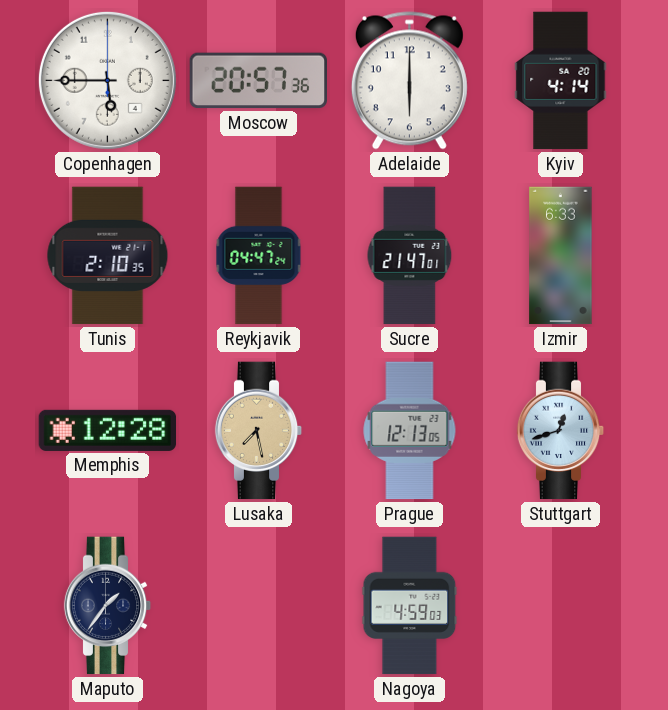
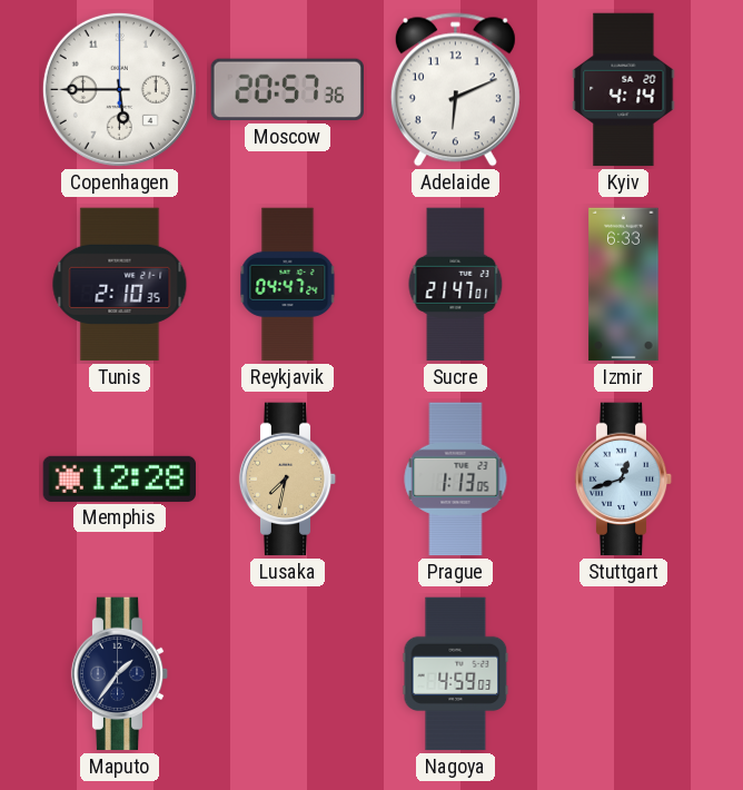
Adelaide: 6:00 -> 6:11
Lusaka: 7:28 -> 7:32
Prague: 12:13 -> 1:13
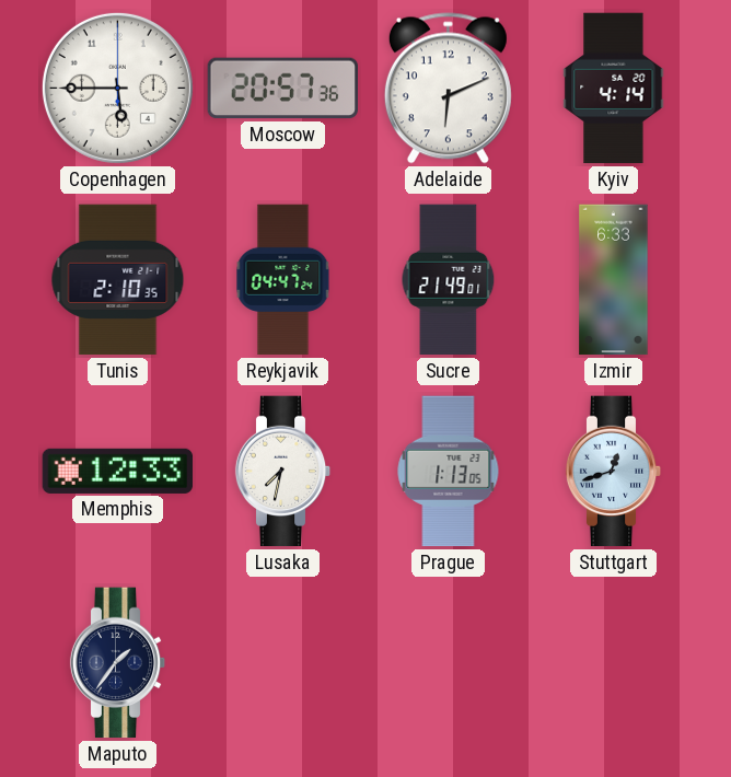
Sucre: 21:47 -> 21:49
Memphis: 12:28 -> 12:33
Lusaka dial: champagne -> white
Nagoya: 4:59 -> none
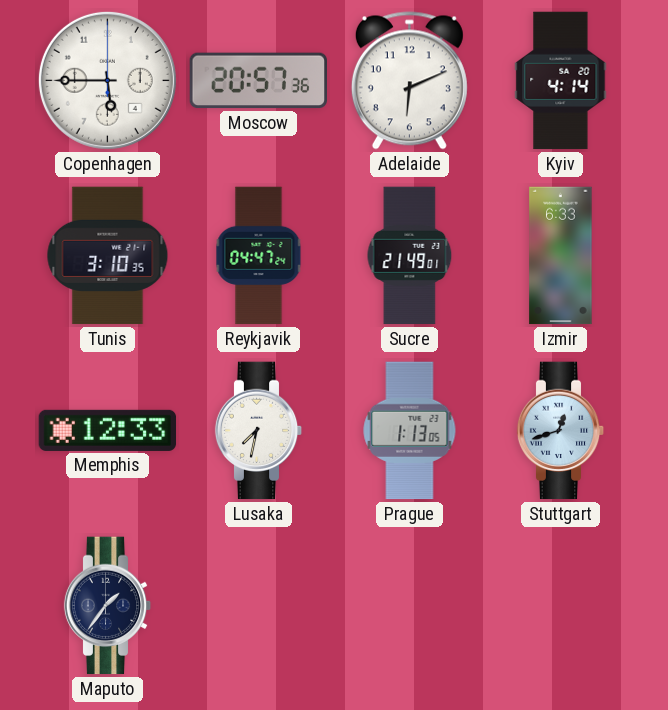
Tunis: 2:10 -> 3:10
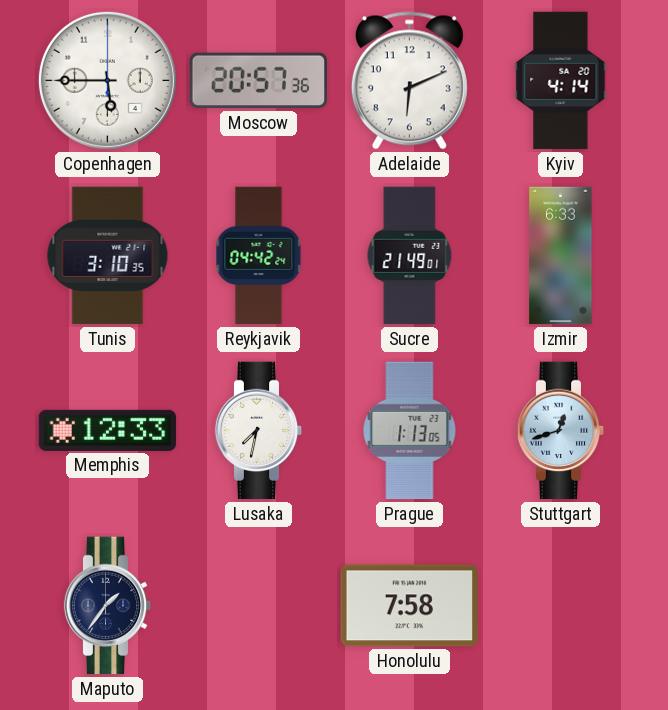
Reykjavik: 04:47 -> 04:42
Honolulu: none -> 7:58
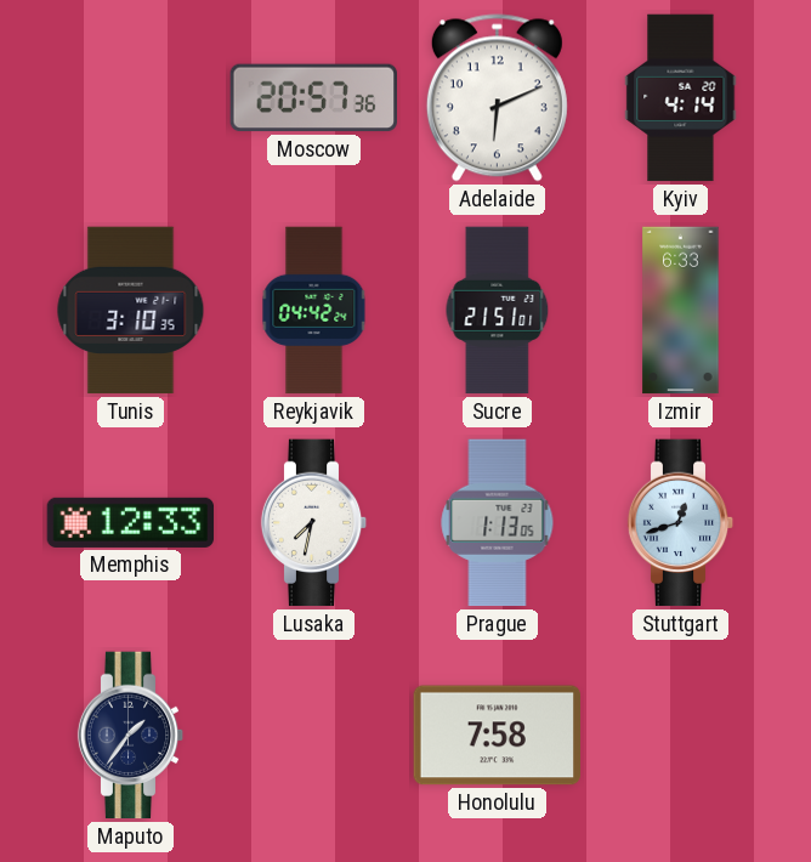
Copenhagen: 5:45 -> none
Sucre: 21:49 -> 21:51
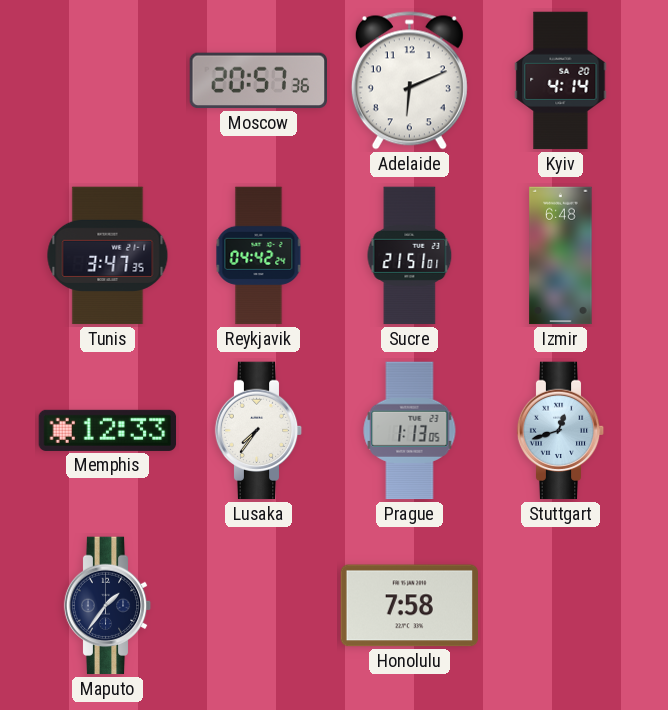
Tunis: 3:10 -> 3:47
Izmir: 6:33 -> 6:48
Lusaka: 7:32 -> 7:36
